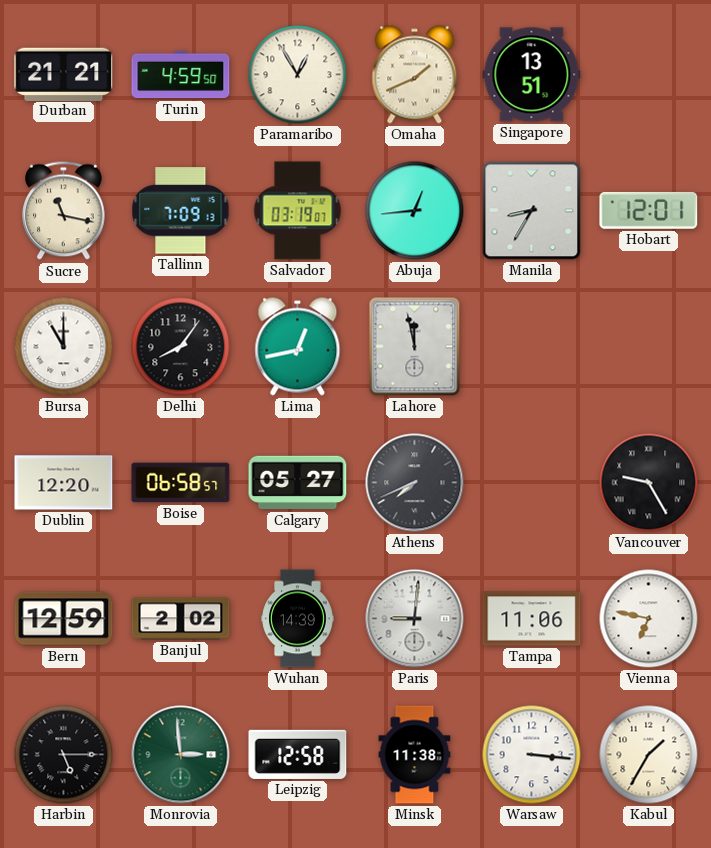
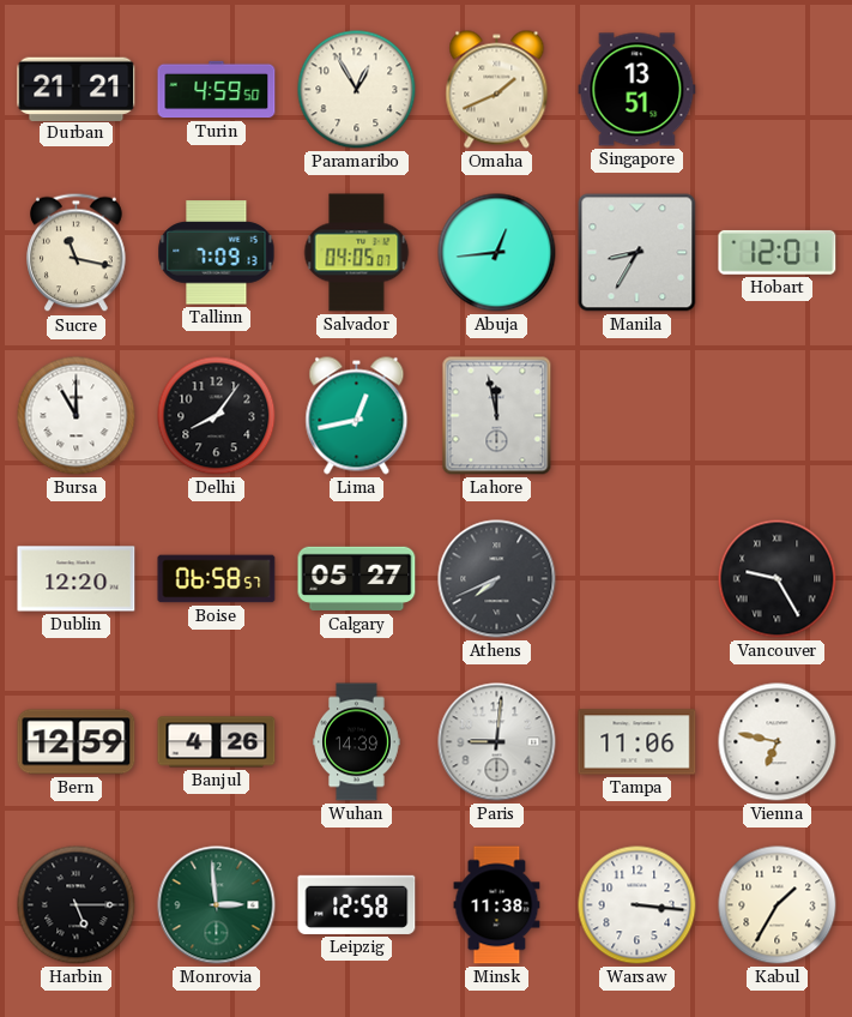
Salvador: 03:19 -> 04:05
Banjul: 2:02 -> 4:26
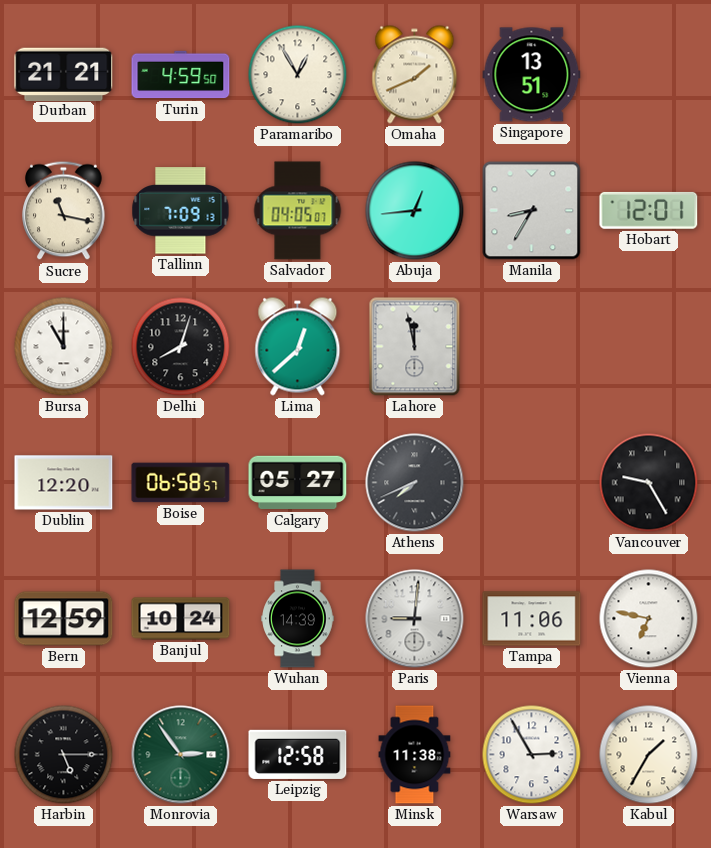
Delhi: 8:06 -> 8:03
Lima: 12:43 -> 12:38
Banjul: 4:26 -> 10:24
Monrovia: 2:59 -> 2:54
Warsaw: 3:16 -> 2:55
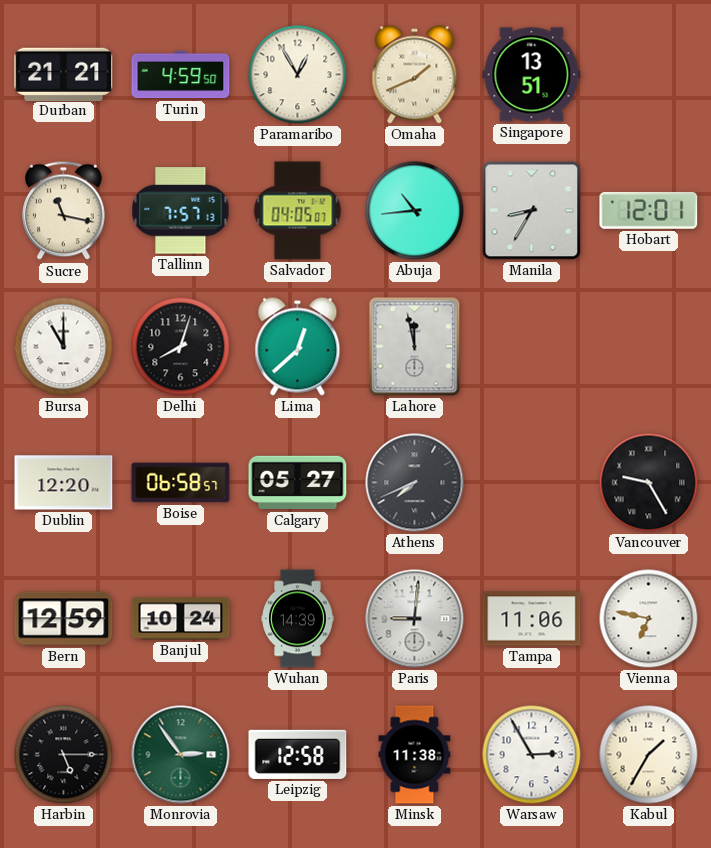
Tallinn: 7:09 -> 7:57
Abuja: 12:44 -> 10:44
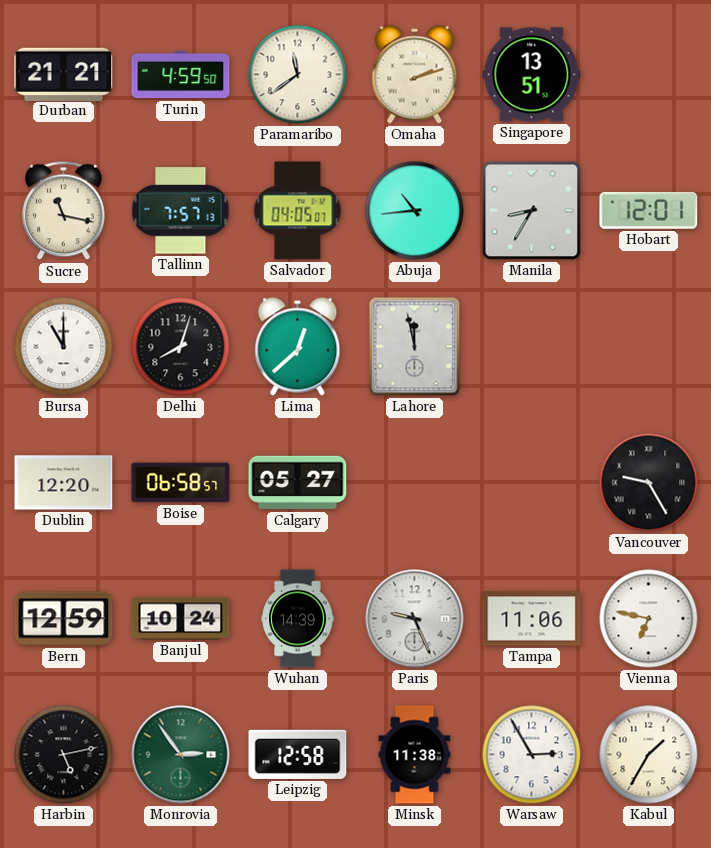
Paramaribo: 12:55 -> 11:39
Omaha: 1:41 -> 2:12
Athens: 7:41 -> none
Paris: 9:01 -> 9:26
Harbin: 5:15 -> 5:13
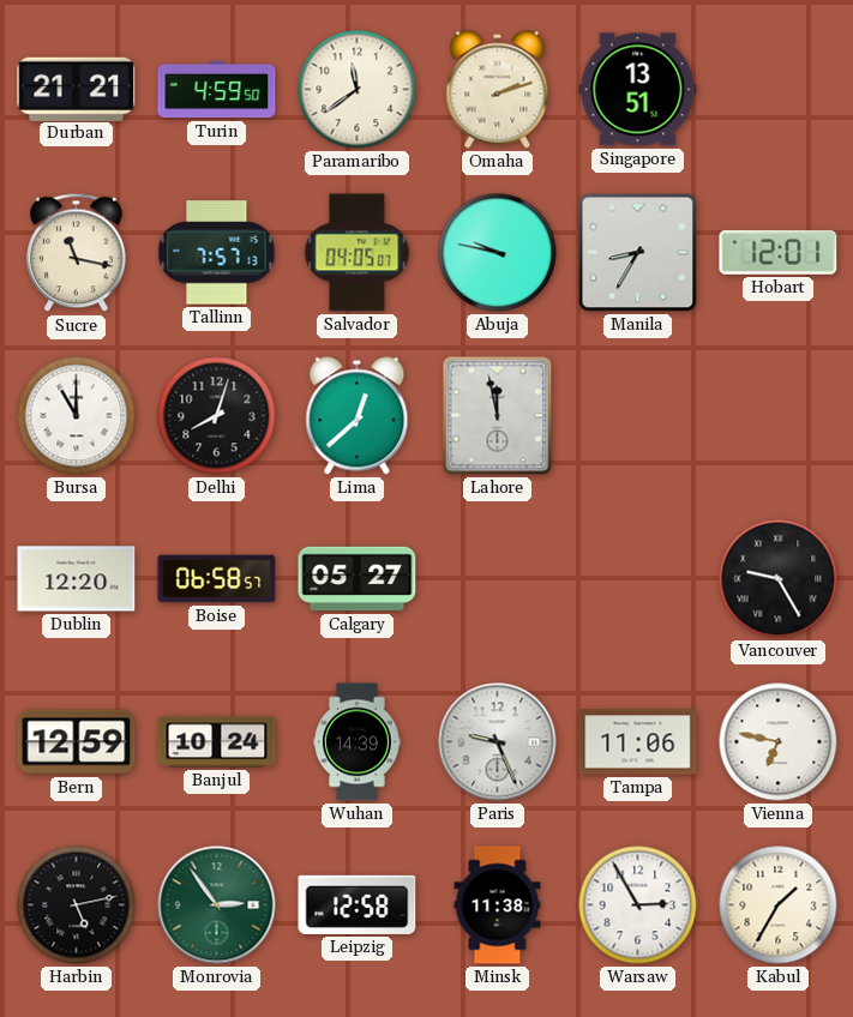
Abuja: 10:44 -> 9:47
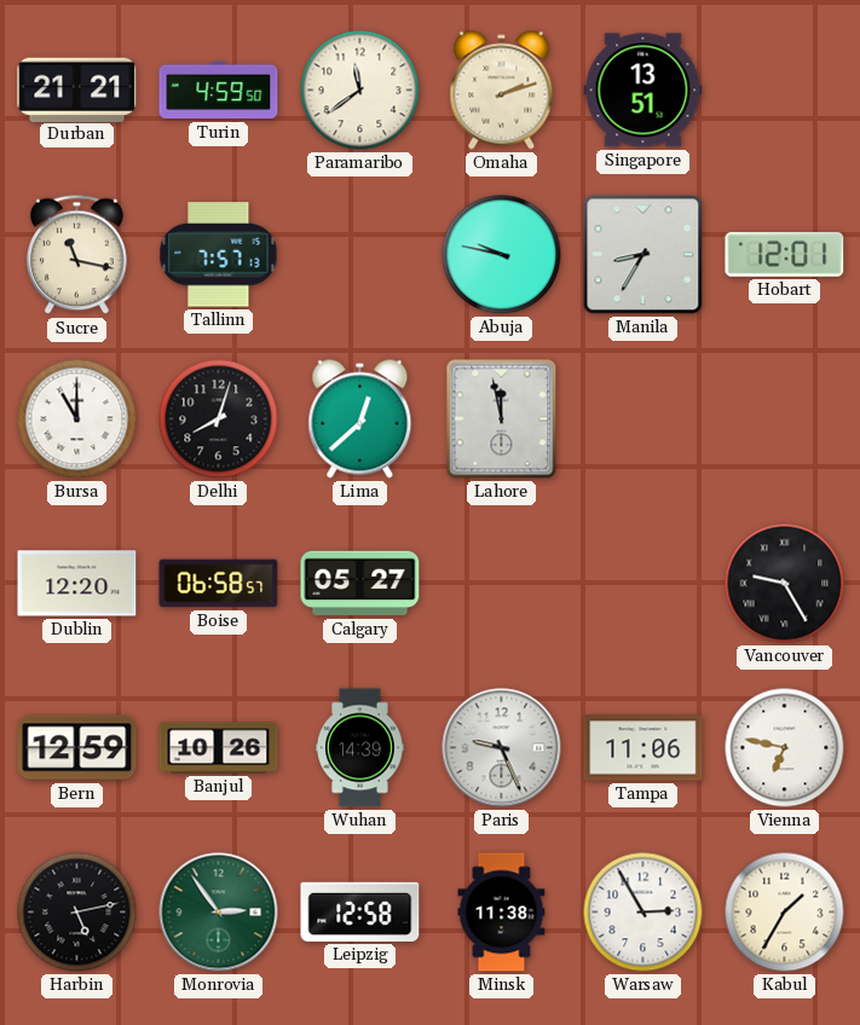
Salvador: 04:05 -> none
Banjul: 10:24 -> 10:26
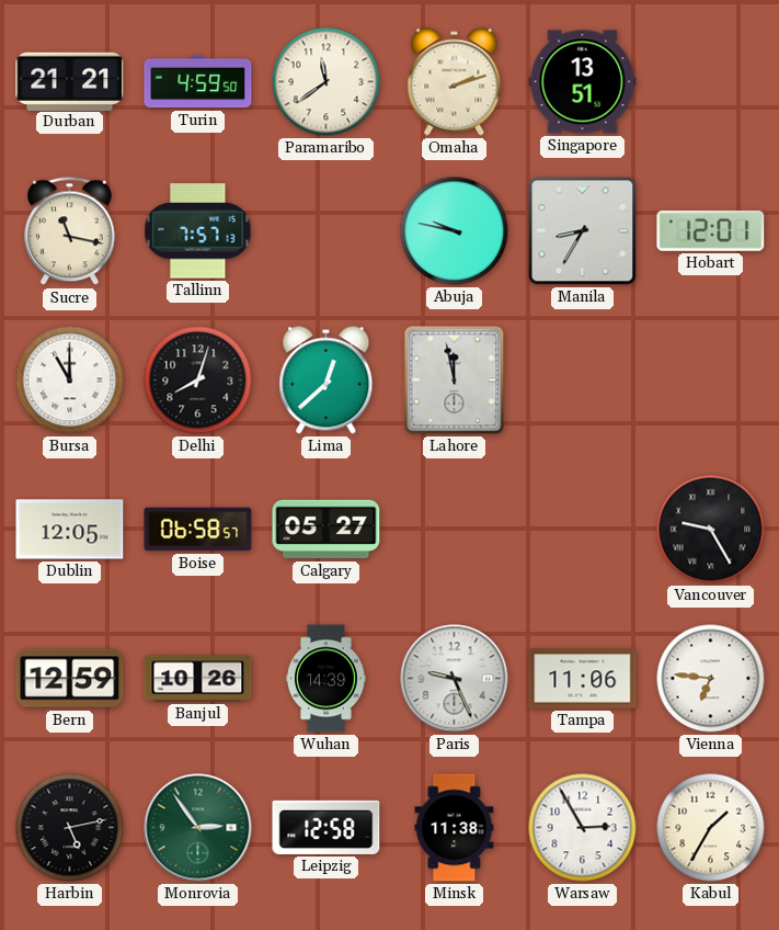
Dublin: 12:20 -> 12:05
Vienna: 6:47 -> 6:46
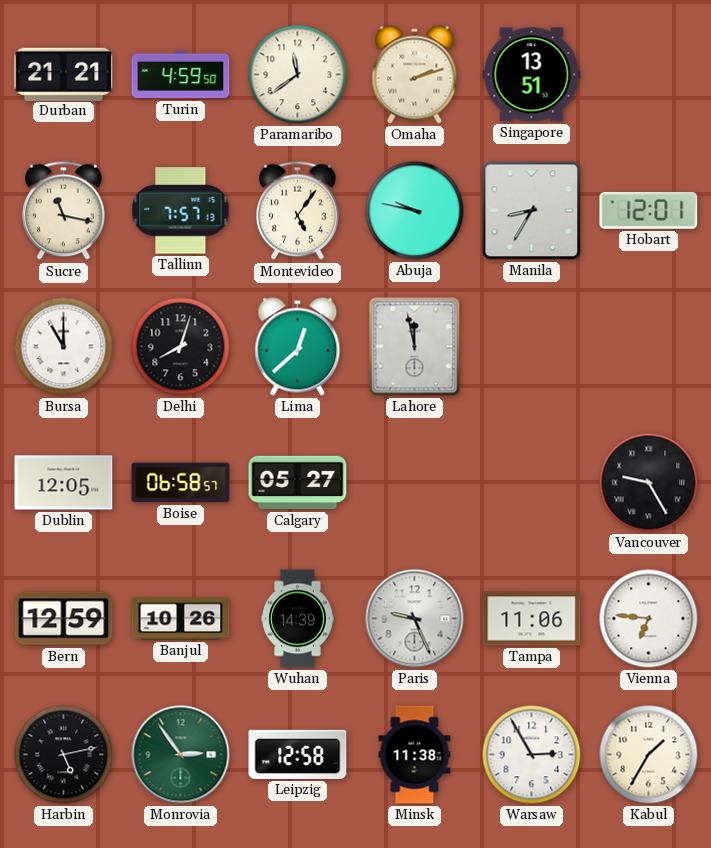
Montevideo: none -> 5:06
